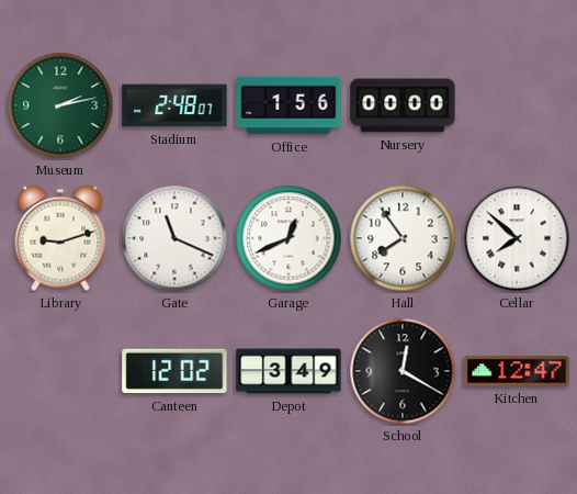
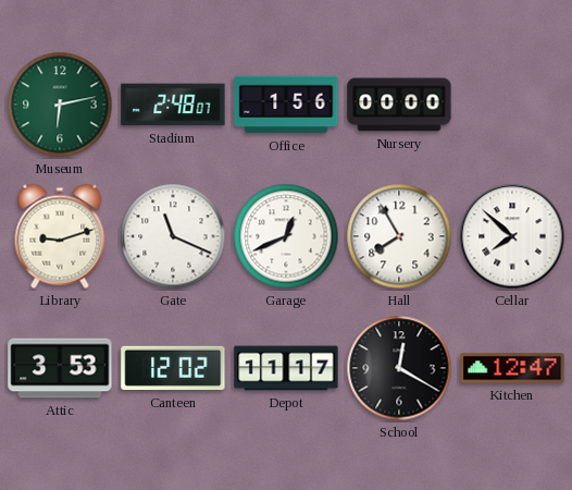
Museum: 2:13 -> 6:13
Hall: 7:54 -> 7:55
Attic: none -> 3:53
Depot: 3:49 -> 11:17
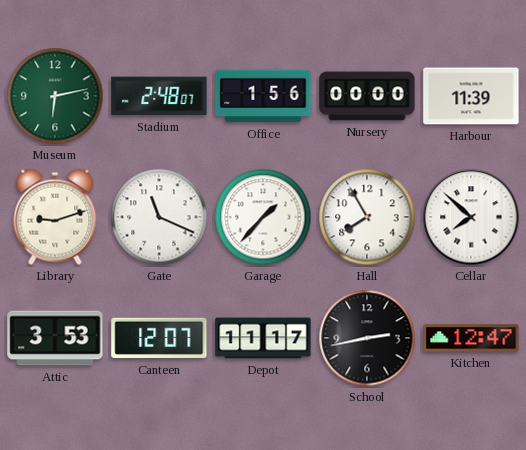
Harbour: none -> 11:39
Garage: 12:41 -> 1:37
Canteen: 12:02 -> 12:07
School: 12:20 -> 2:43
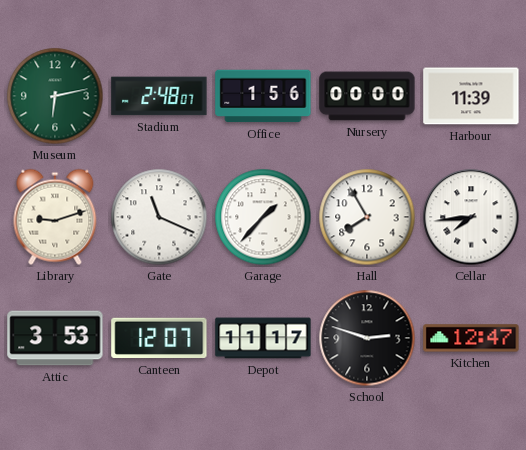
Cellar: 7:52 -> 7:44
School: 2:43 -> 2:48
